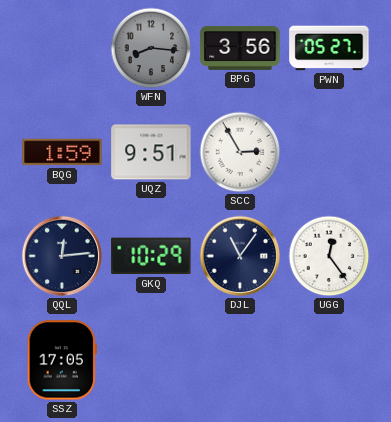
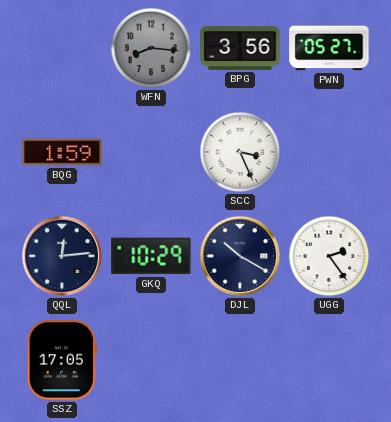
UQZ: 9:51 -> none
SCC: 2:55 -> 3:26
DJL: 11:06 -> 10:20
UGG: 12:24 -> 2:24
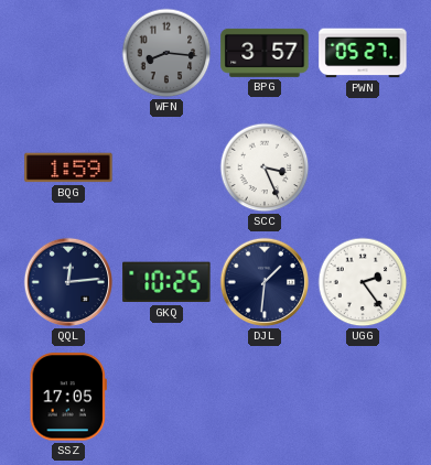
BPG: 3:56 -> 3:57
GKQ: 10:29 -> 10:25
DJL: 10:20 -> 1:31
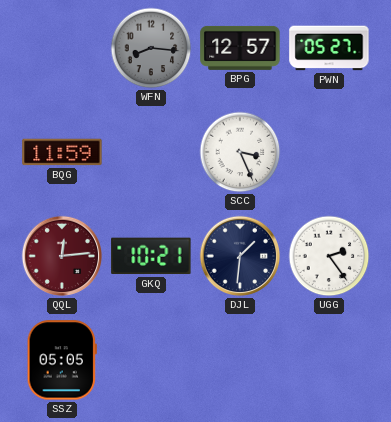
BPG: 3:57 -> 12:57
BQG: 1:59 -> 11:59
QQL dial: navy -> burgundy
GKQ: 10:25 -> 10:21
SSZ: 17:05 -> 05:05
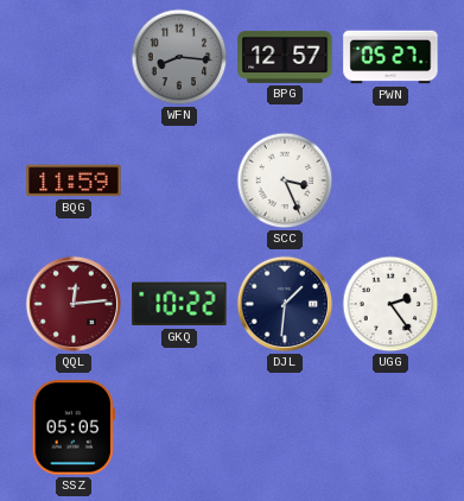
GKQ: 10:21 -> 10:22
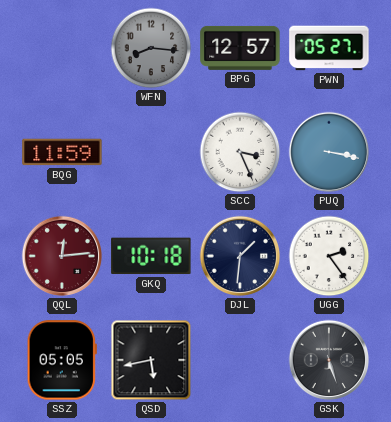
PUQ: none -> 3:17
GKQ: 10:22 -> 10:18
QSD: none -> 5:43
GSK: none -> 5:27
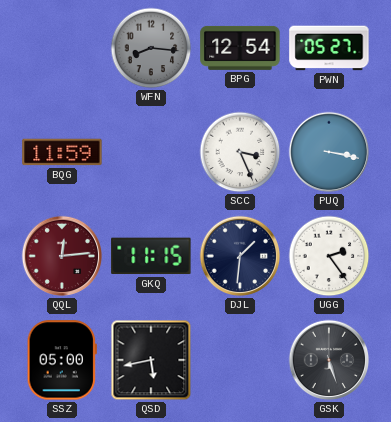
BPG: 12:57 -> 12:54
GKQ: 10:18 -> 11:15
SSZ: 05:05 -> 05:00
